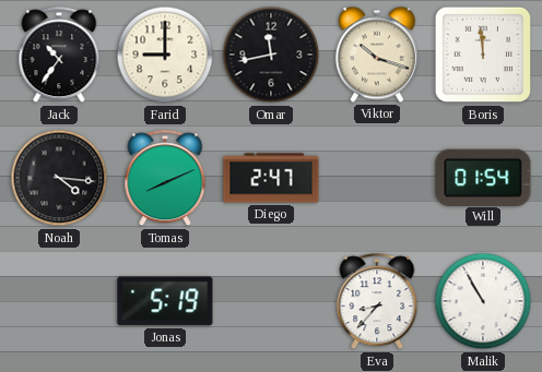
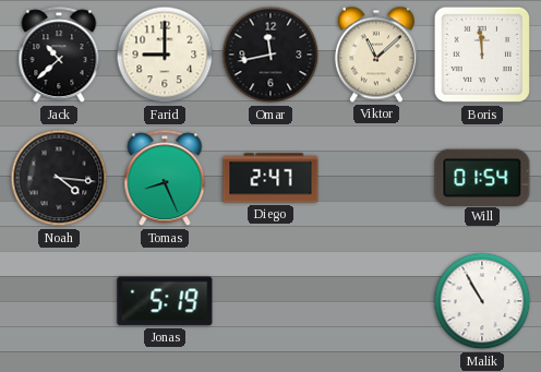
Jack: 10:36 -> 10:38
Viktor: 10:18 -> 11:08
Tomas: 8:11 -> 8:26
Eva: 8:37 -> none
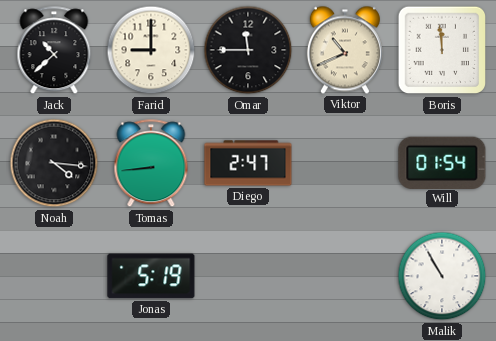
Omar: 11:43 -> 11:45
Viktor: 11:08 -> 10:41
Tomas: 8:26 -> 8:44
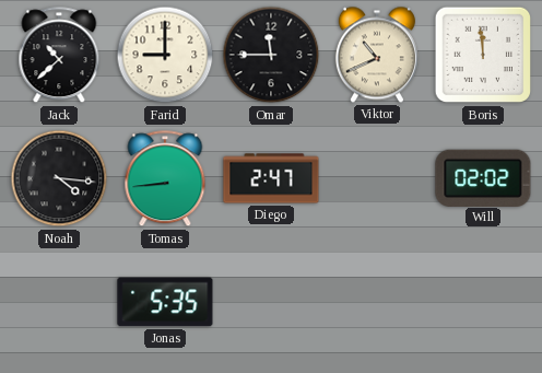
Will: 01:54 -> 02:02
Jonas: 5:19 -> 5:35
Malik: 10:55 -> none
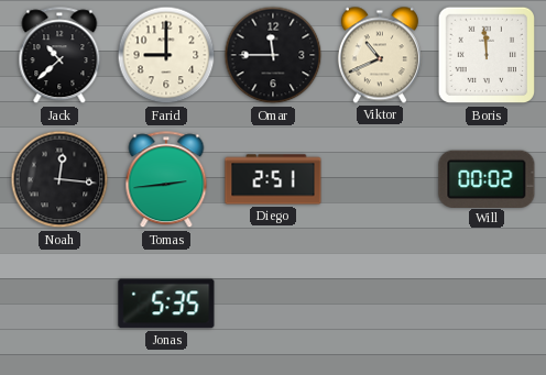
Noah: 4:16 -> 12:16
Tomas: 8:44 -> 2:44
Diego: 2:47 -> 2:51
Will: 02:02 -> 00:02
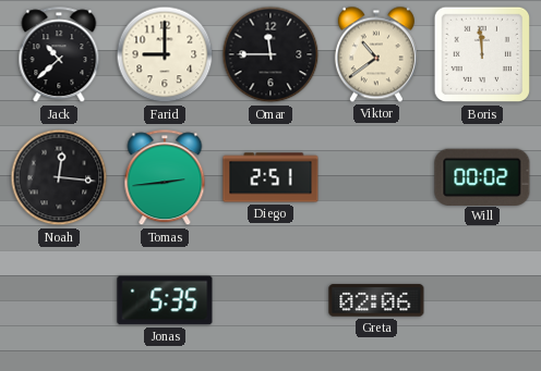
Viktor: 10:41 -> 10:39
Greta: none -> 02:06
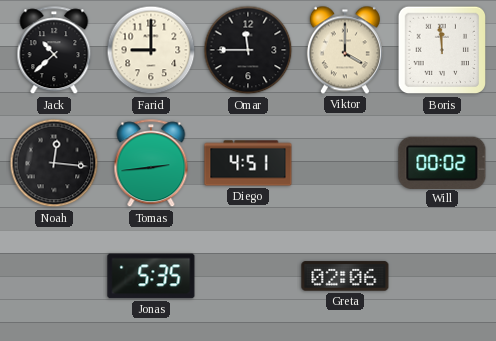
Viktor: 10:39 -> 4:00
Diego: 2:51 -> 4:51
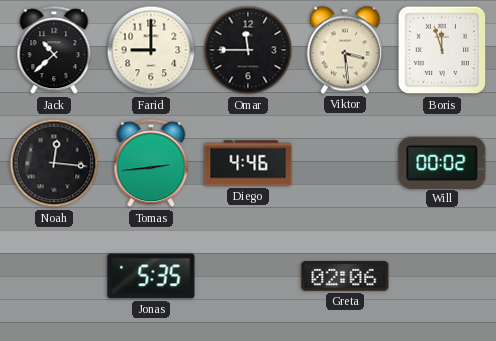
Viktor: 4:00 -> 3:29
Boris: 11:59 -> 11:57
Diego: 4:51 -> 4:46
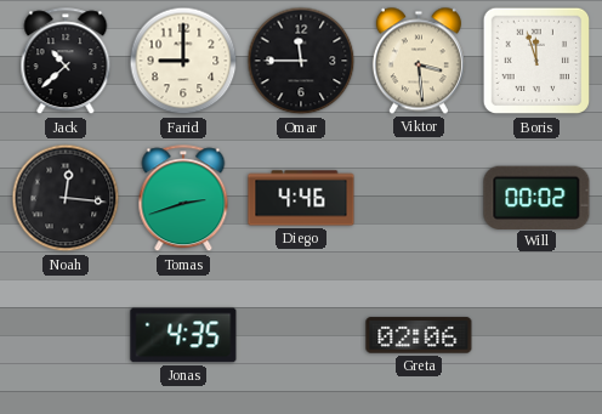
Tomas: 2:44 -> 2:42
Jonas: 5:35 -> 4:35
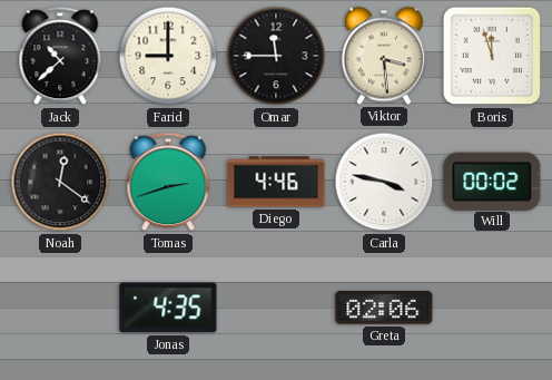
Noah: 12:16 -> 12:21
Carla: none -> 3:47
